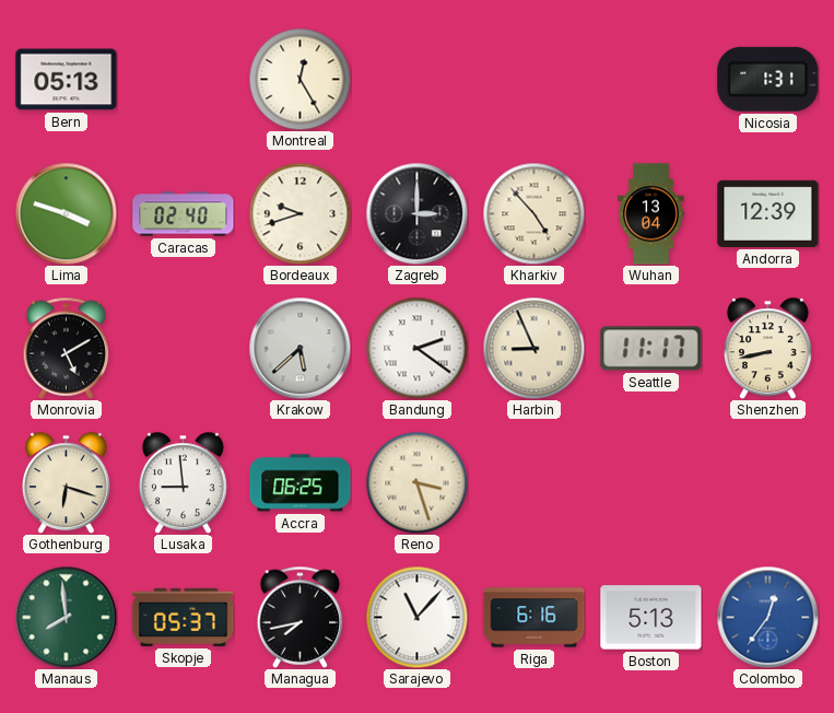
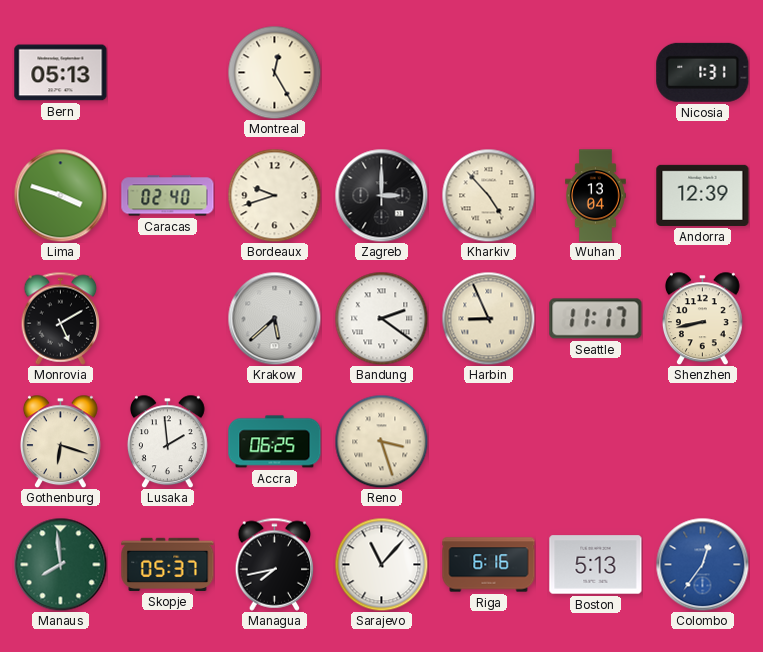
Lusaka: 8:59 -> 1:59
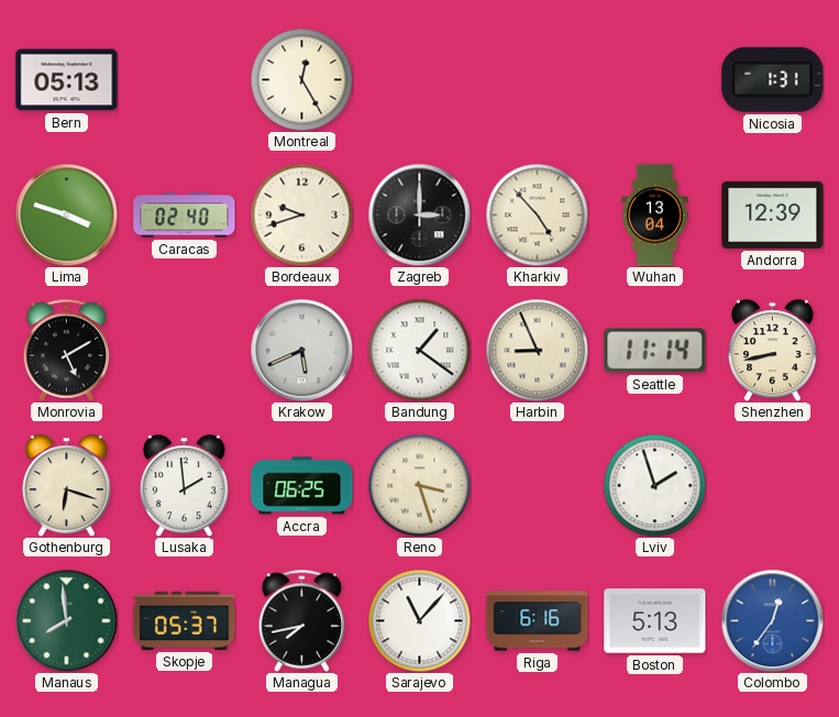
Krakow: 5:38 -> 5:41
Bandung: 2:21 -> 1:21
Seattle: 11:17 -> 11:14
Lviv: none -> 1:57
